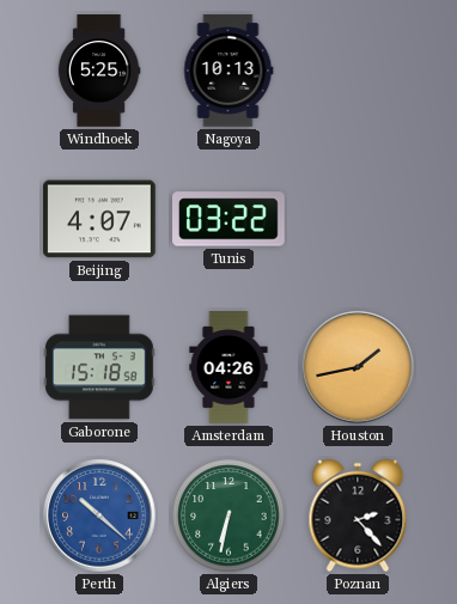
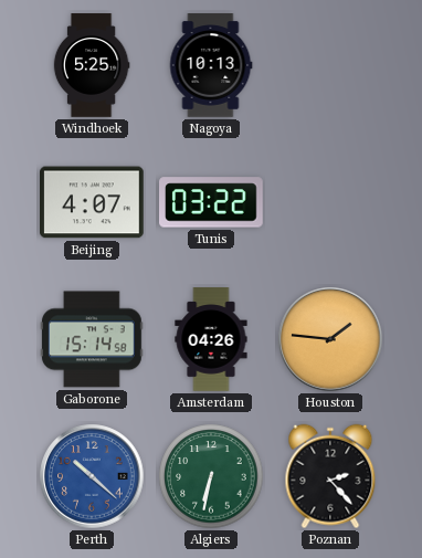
Gaborone: 15:18 -> 15:14
Houston: 1:43 -> 1:46
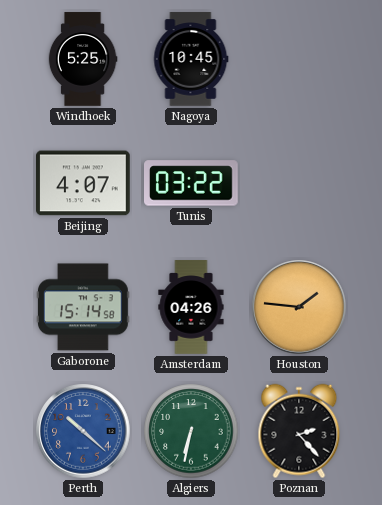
Nagoya: 10:13 -> 10:45
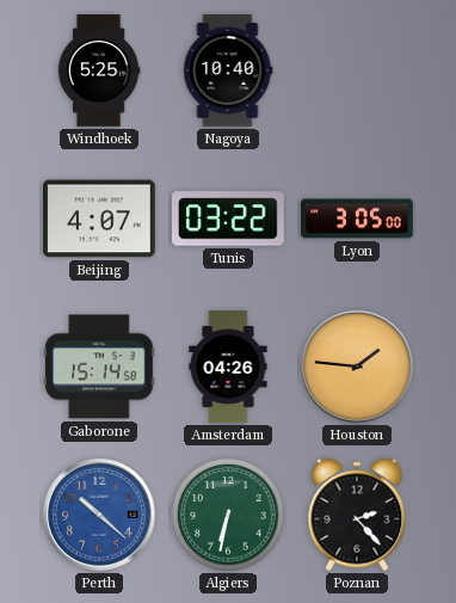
Nagoya: 10:45 -> 10:40
Lyon: none -> 3:05
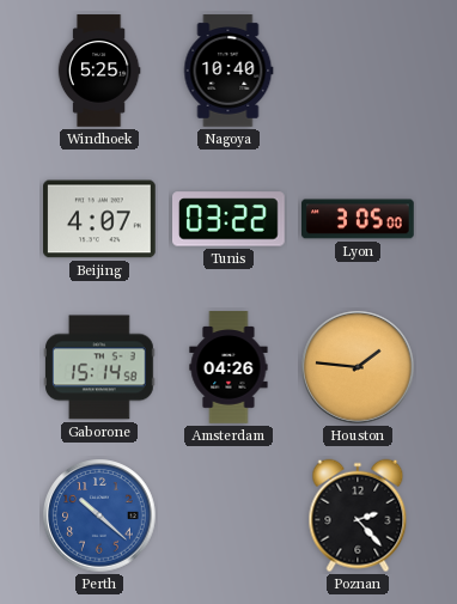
Algiers: 6:32 -> none
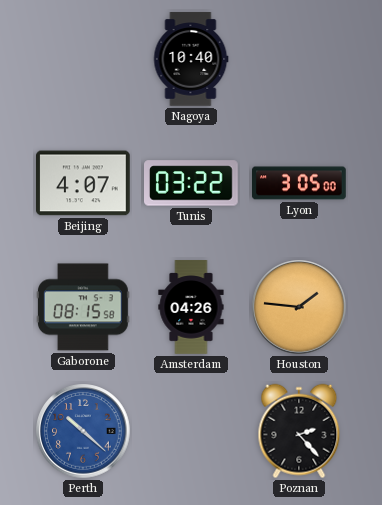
Windhoek: 5:25 -> none
Gaborone: 15:14 -> 08:15
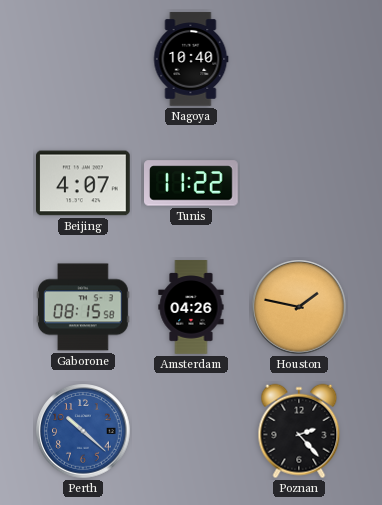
Tunis: 03:22 -> 11:22
Lyon: 3:05 -> none
Houston: 1:46 -> 1:47
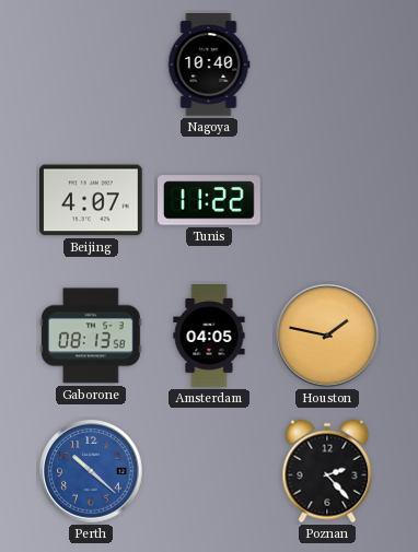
Gaborone: 08:15 -> 08:13
Amsterdam: 04:26 -> 04:05
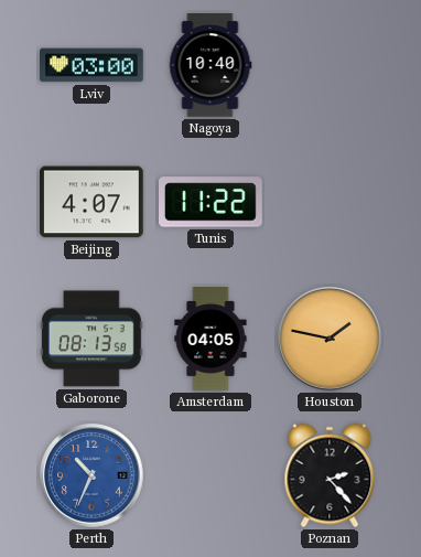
Lviv: none -> 03:00
Perth: 10:22 -> 10:34
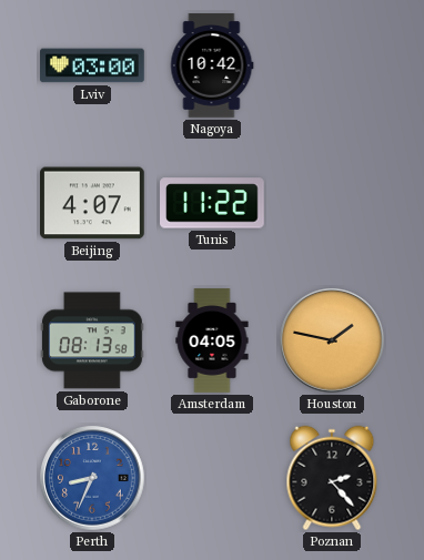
Nagoya: 10:40 -> 10:42
Perth: 10:34 -> 8:34
